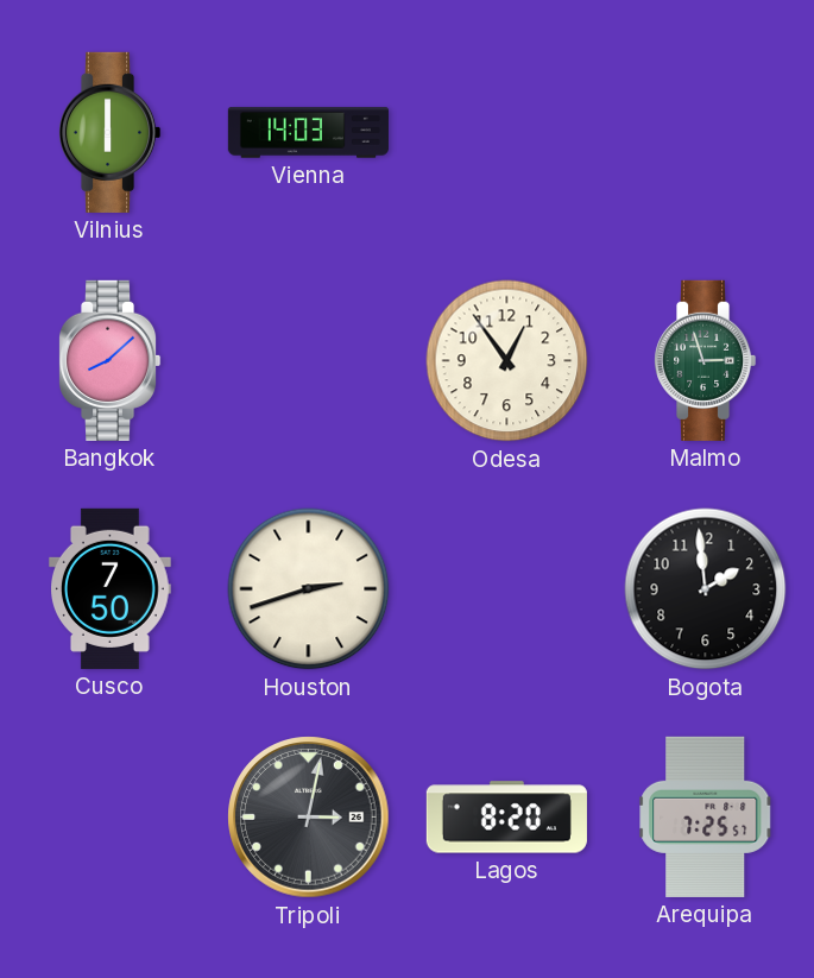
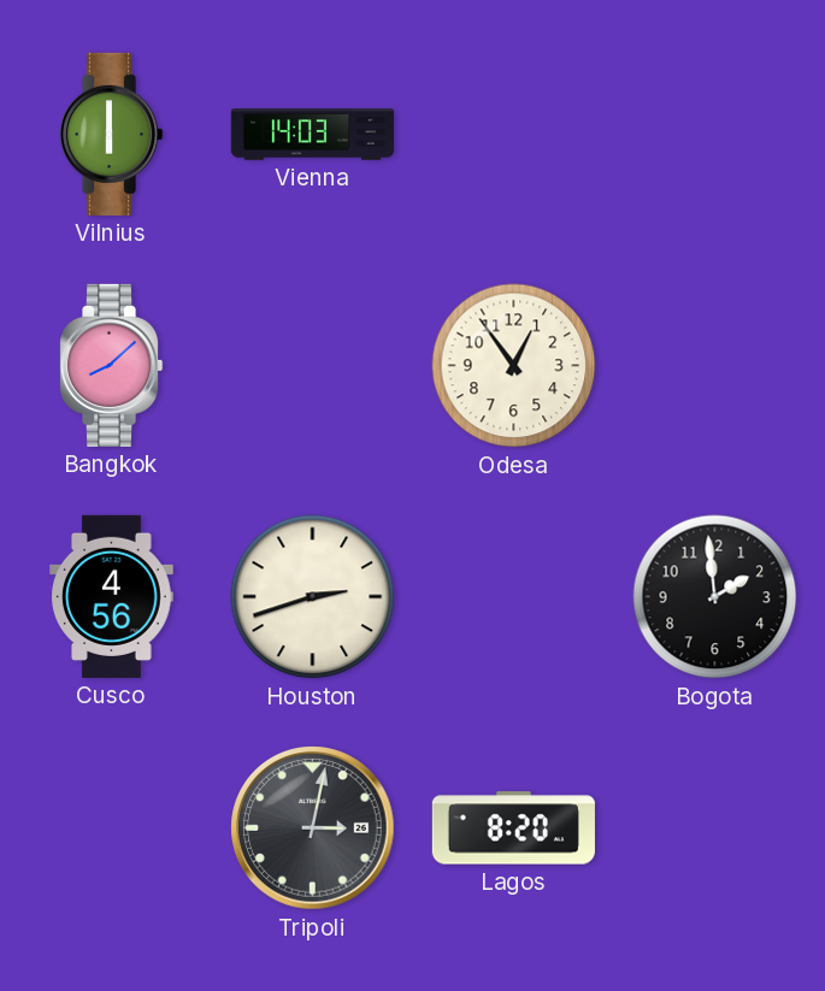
Malmo: 2:57 -> none
Cusco: 7:50 -> 4:56
Arequipa: 7:25 -> none
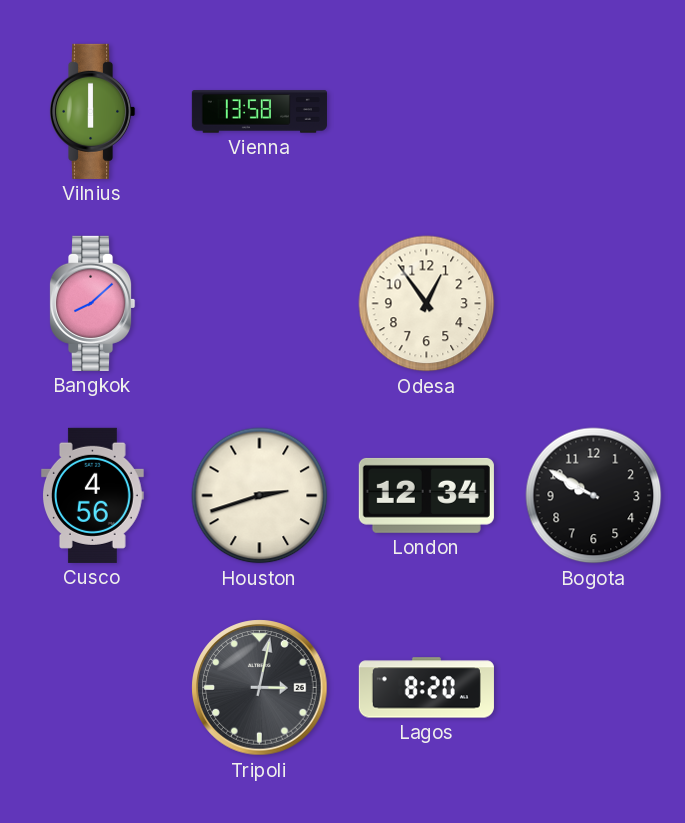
Vienna: 14:03 -> 13:58
London: none -> 12:34
Bogota: 1:59 -> 9:50
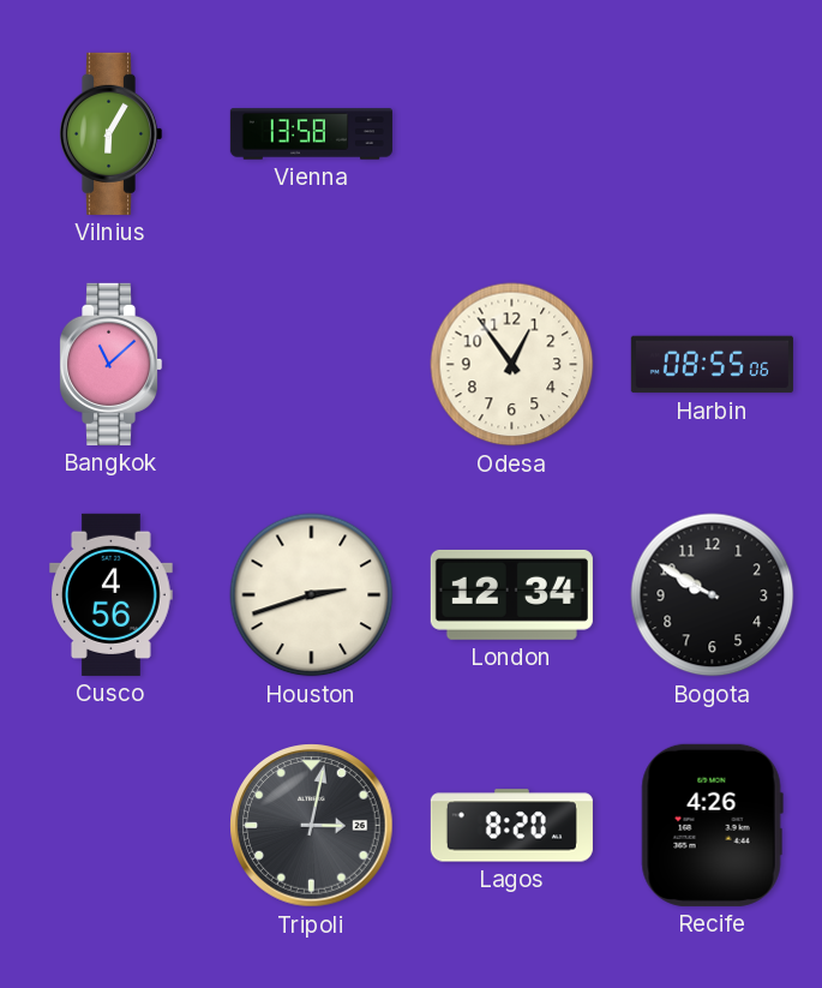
Vilnius: 6:00 -> 6:05
Bangkok: 8:08 -> 11:08
Harbin: none -> 08:55
Recife: none -> 4:26
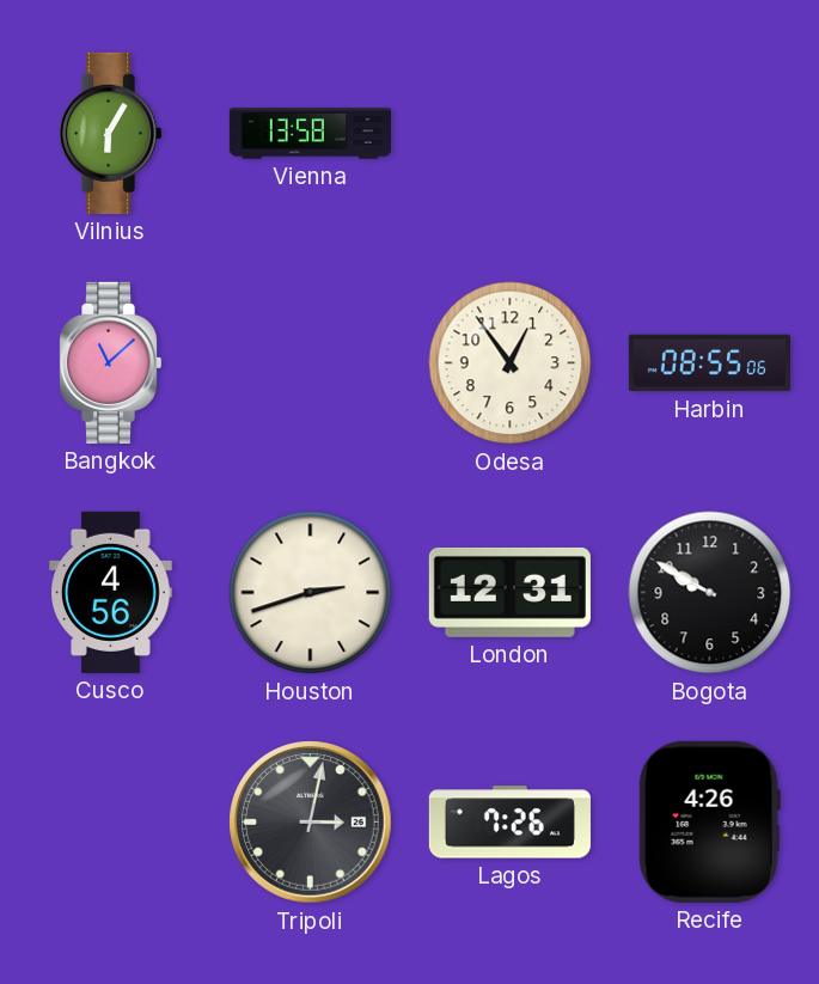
London: 12:34 -> 12:31
Lagos: 8:20 -> 7:26
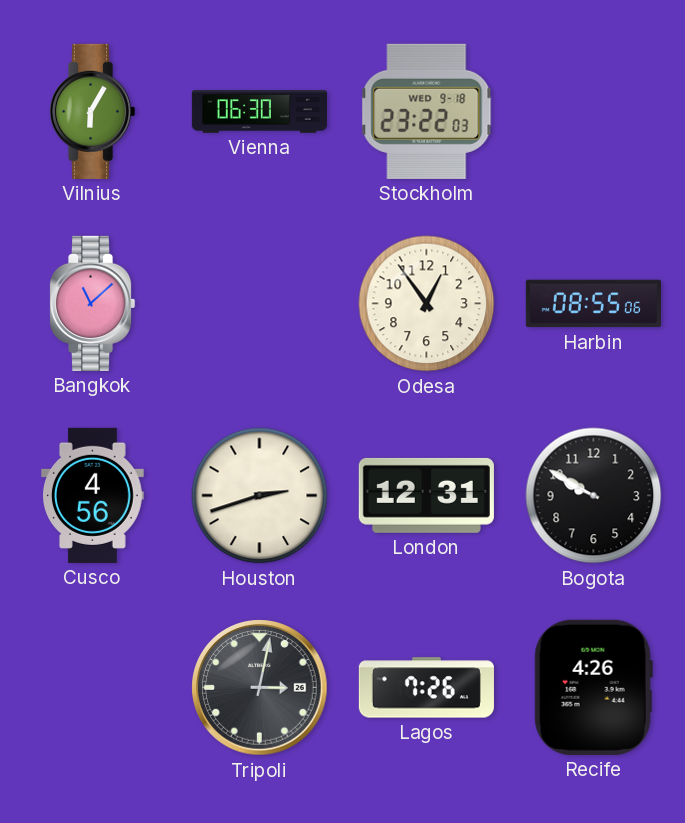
Vienna: 13:58 -> 06:30
Stockholm: none -> 23:22
